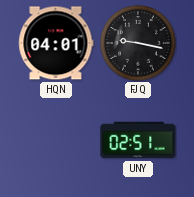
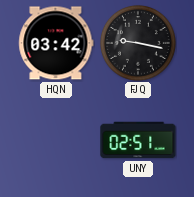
HQN: 04:01 -> 03:42
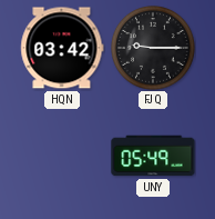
FJQ: 9:17 -> 9:15
UNY: 02:51 -> 05:49
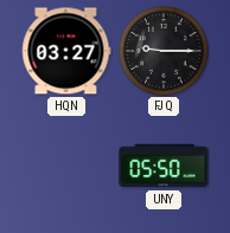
HQN: 03:42 -> 03:27
UNY: 05:49 -> 05:50
